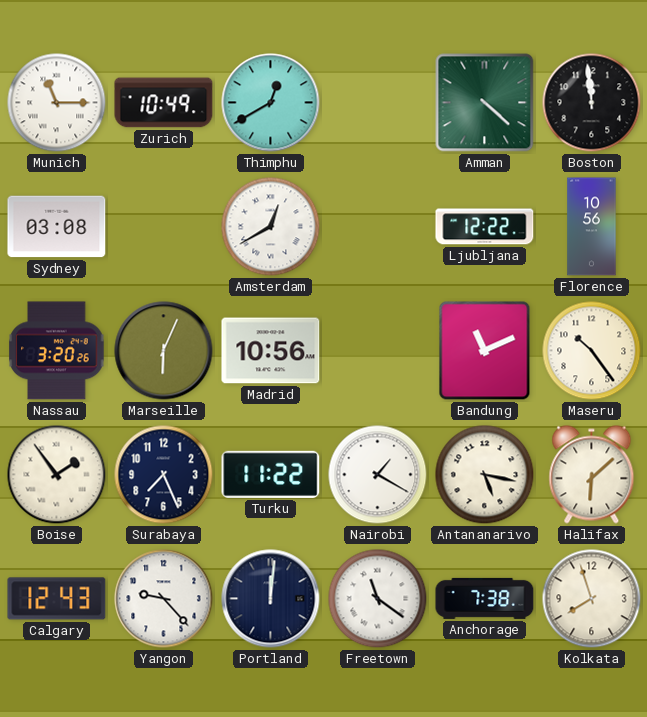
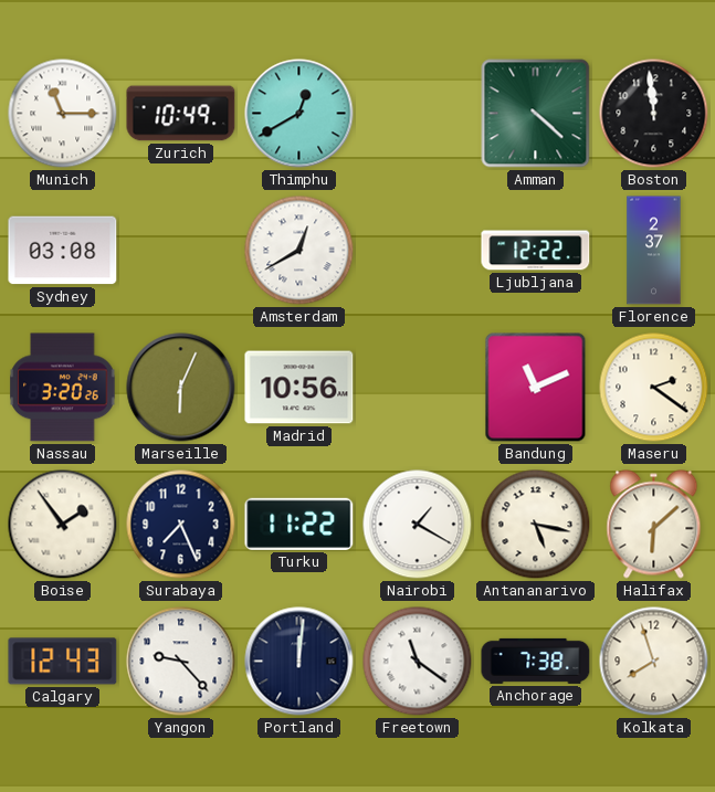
Florence: 10:56 -> 2:37
Maseru: 10:24 -> 2:21
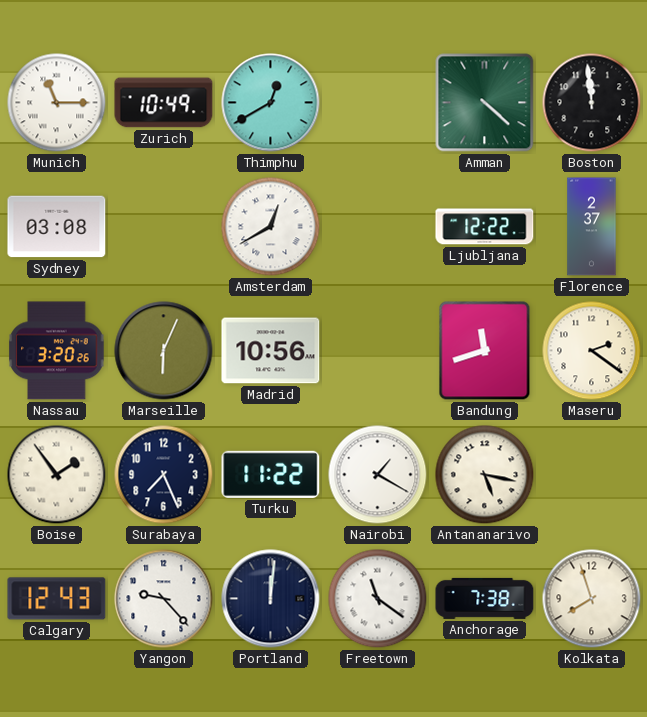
Bandung: 11:11 -> 11:42
Halifax: 6:08 -> none
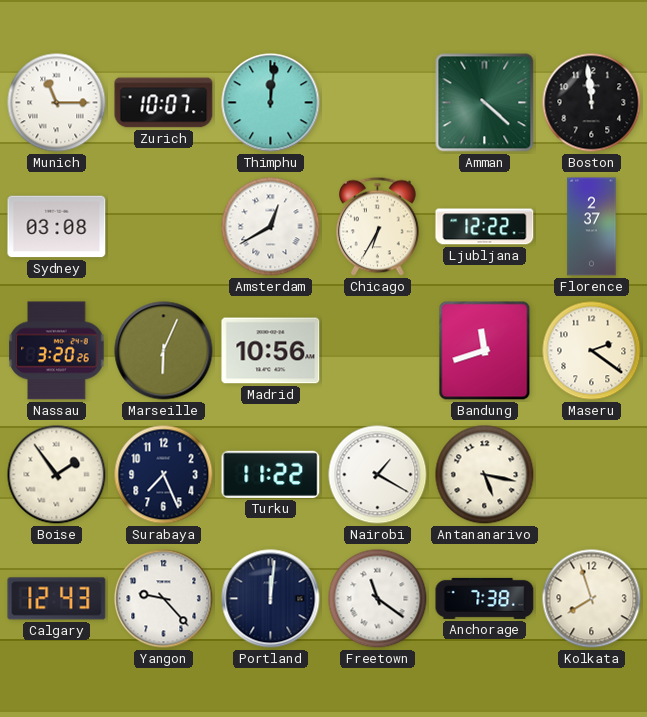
Zurich: 10:49 -> 10:07
Thimphu: 12:40 -> 12:01
Chicago: none -> 6:35
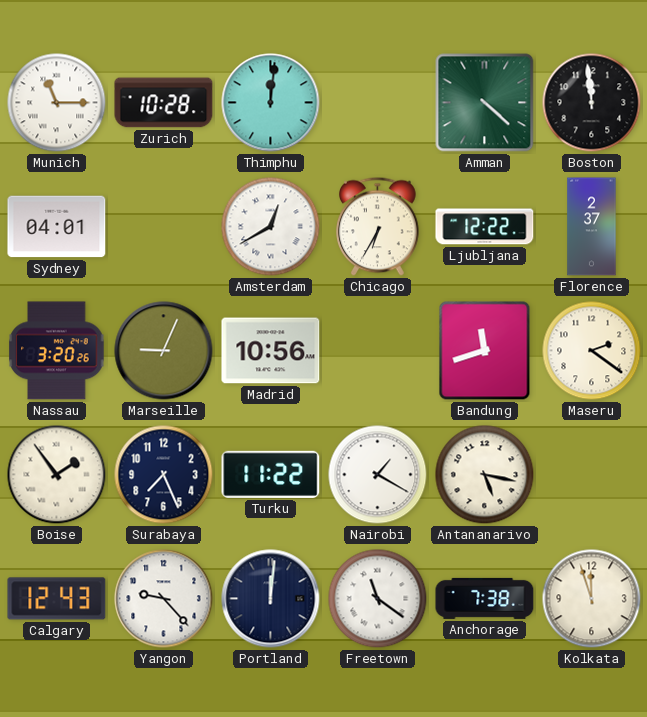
Zurich: 10:07 -> 10:28
Sydney: 03:08 -> 04:01
Marseille: 6:04 -> 9:04
Kolkata: 7:57 -> 11:57
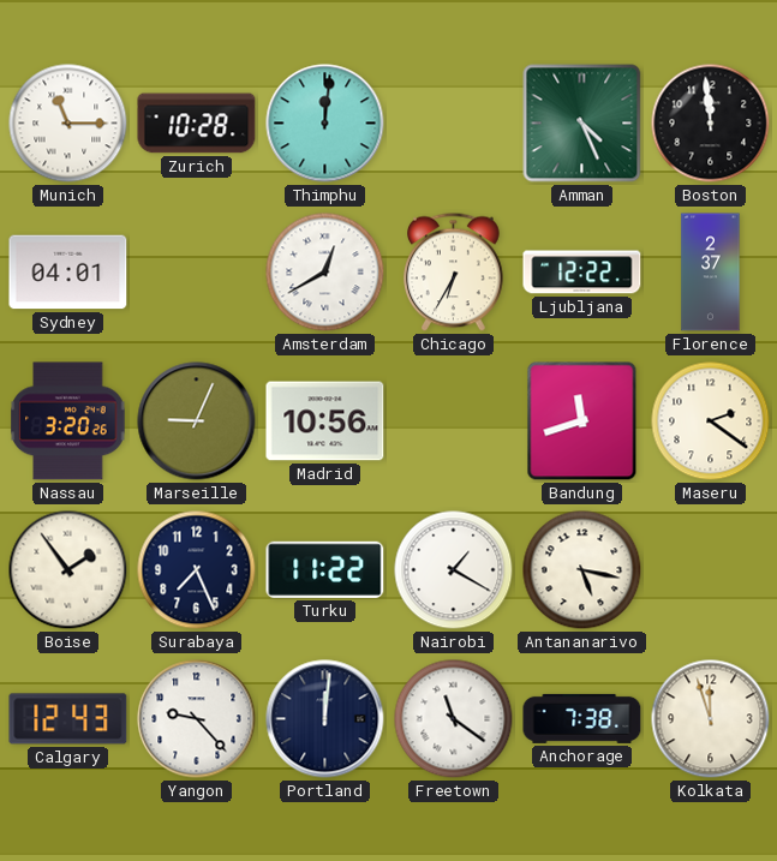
Amman: 4:22 -> 4:26
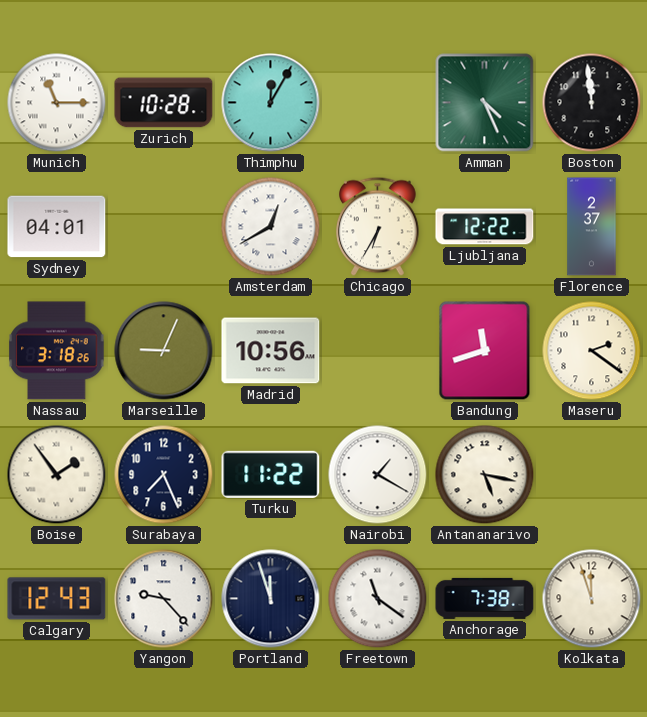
Thimphu: 12:01 -> 12:05
Nassau: 3:20 -> 3:18
Portland: 12:01 -> 11:57
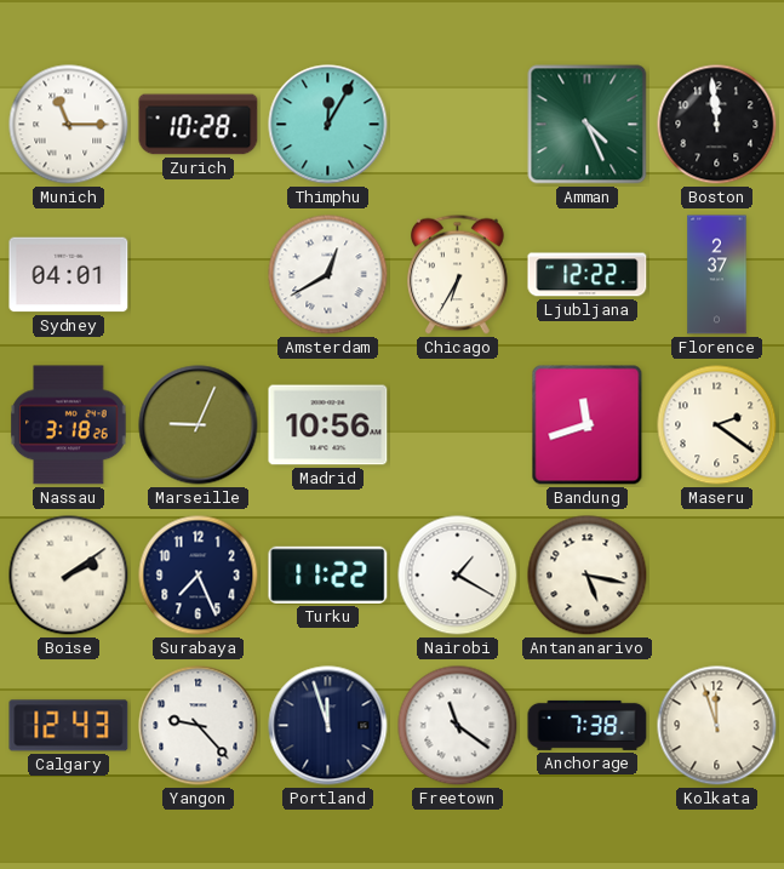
Boise: 1:54 -> 2:09
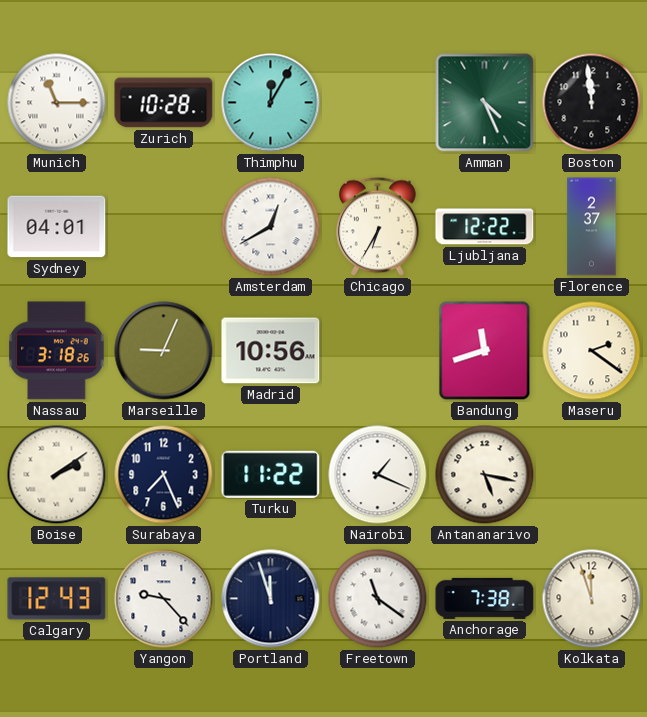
Nairobi: 1:20 -> 1:19
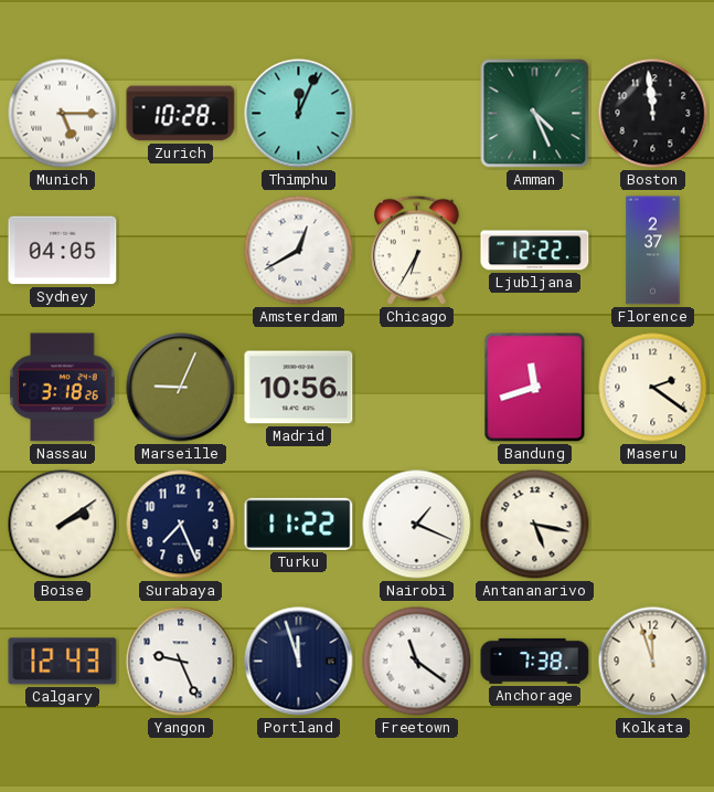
Munich: 11:15 -> 5:15
Thimphu: 12:05 -> 12:04
Sydney: 04:01 -> 04:05
Yangon: 9:23 -> 9:26
